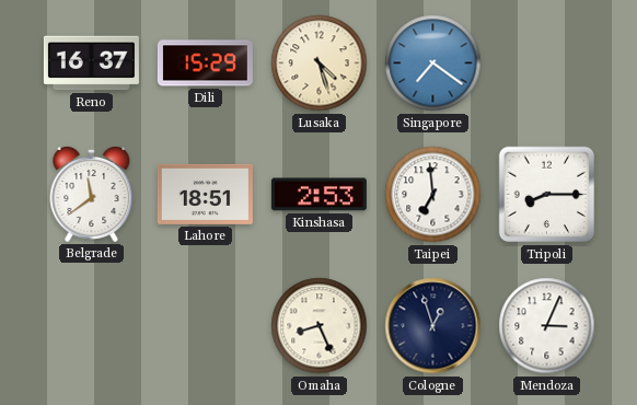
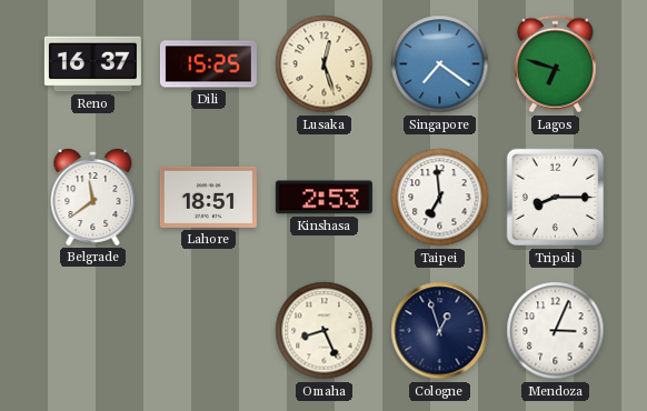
Dili: 15:29 -> 15:25
Lusaka: 4:27 -> 12:27
Lagos: none -> 6:48
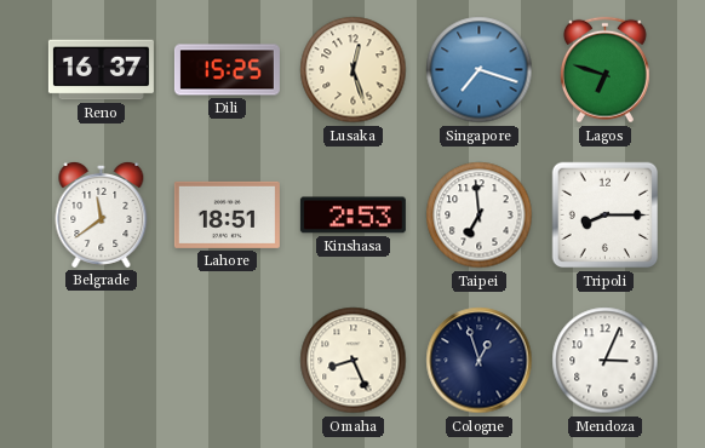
Singapore: 7:21 -> 7:18
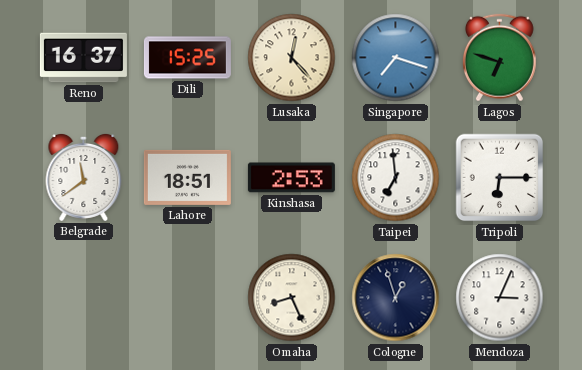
Lusaka: 12:27 -> 12:23
Tripoli: 8:15 -> 6:15
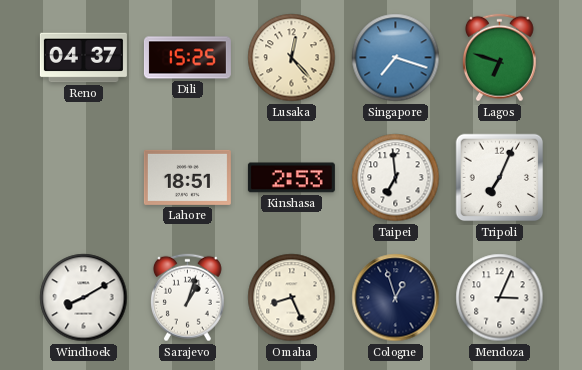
Reno: 16:37 -> 04:37
Belgrade: 11:39 -> none
Tripoli: 6:15 -> 7:04
Windhoek: none -> 8:10
Sarajevo: none -> 1:03
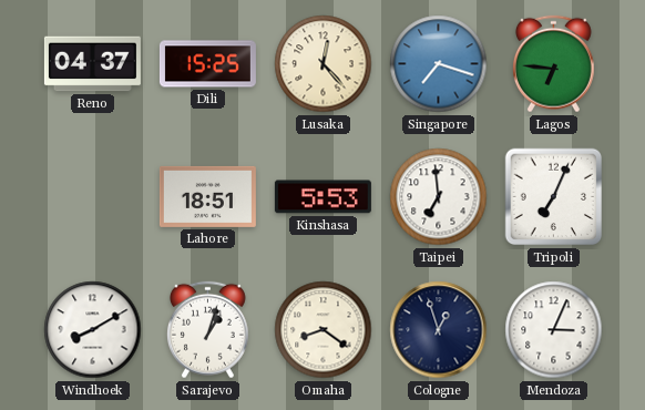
Lagos: 6:48 -> 6:46
Kinshasa: 2:53 -> 5:53
Omaha: 8:26 -> 8:21
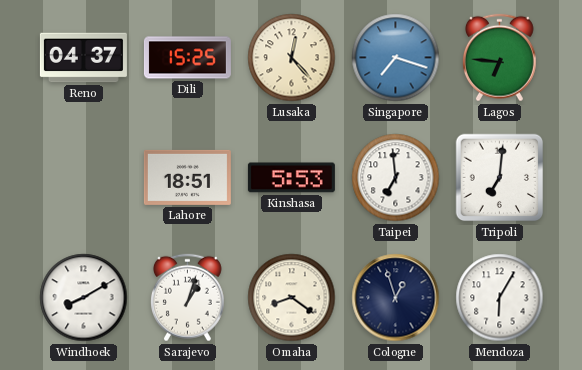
Tripoli: 7:04 -> 7:01
Mendoza: 3:04 -> 6:05
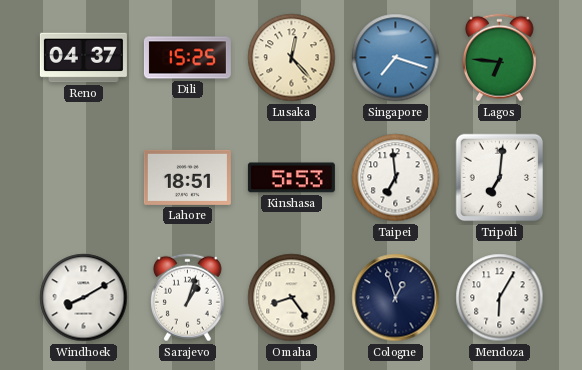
Omaha: 8:21 -> 8:24
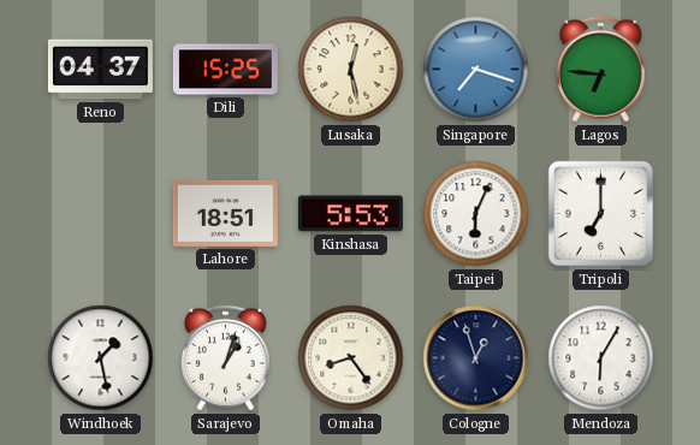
Lusaka: 12:23 -> 12:28
Taipei: 6:59 -> 6:04
Tripoli: 7:01 -> 7:00
Windhoek: 8:10 -> 1:28
